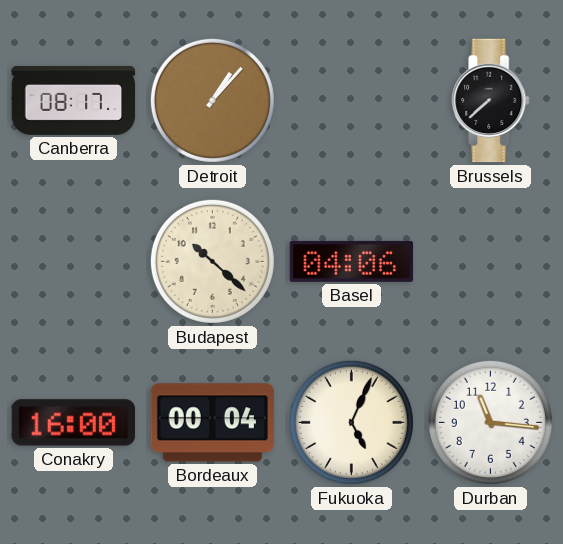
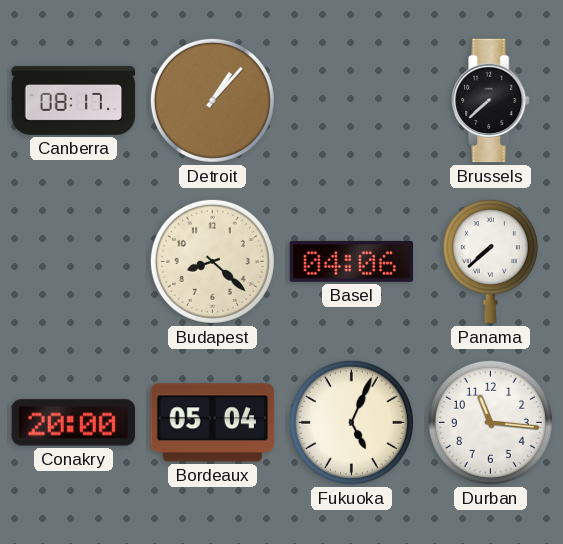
Budapest: 10:22 -> 8:22
Panama: none -> 7:38
Conakry: 16:00 -> 20:00
Bordeaux: 00:04 -> 05:04
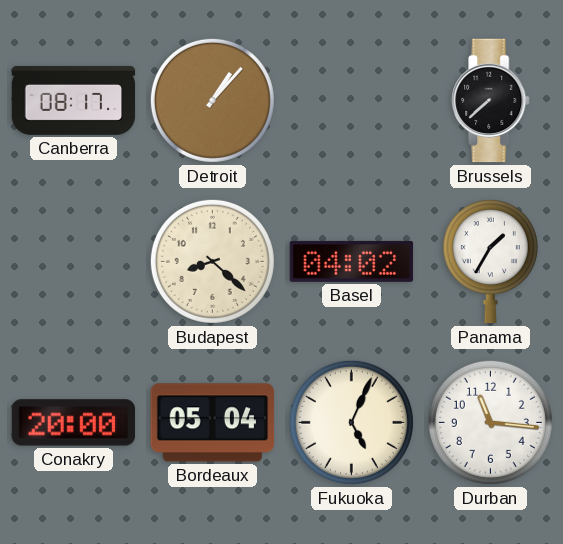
Basel: 04:06 -> 04:02
Panama: 7:38 -> 1:35
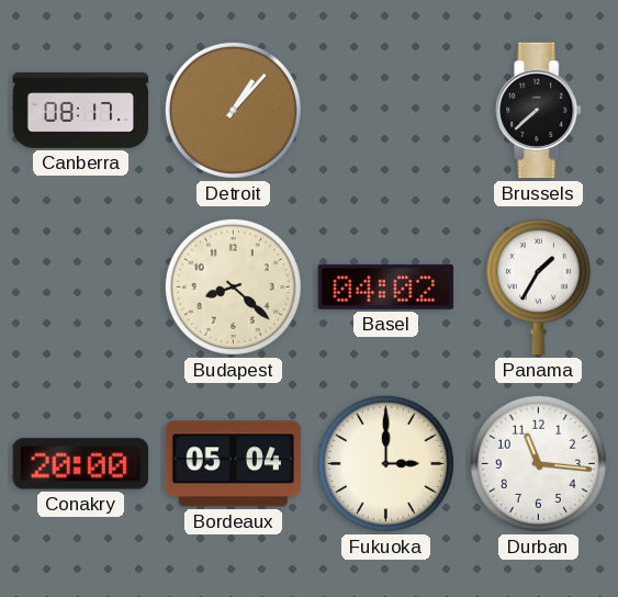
Fukuoka: 5:04 -> 3:00
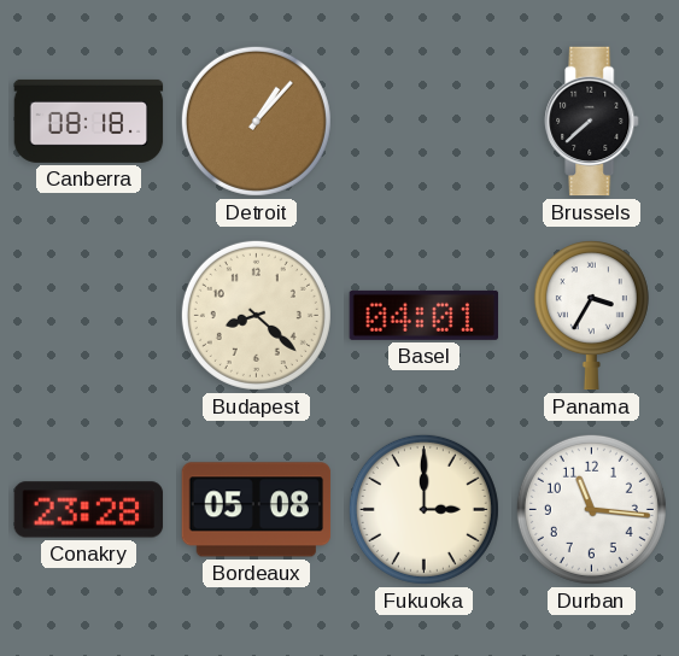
Canberra: 08:17 -> 08:18
Basel: 04:02 -> 04:01
Panama: 1:35 -> 3:35
Conakry: 20:00 -> 23:28
Bordeaux: 05:04 -> 05:08
